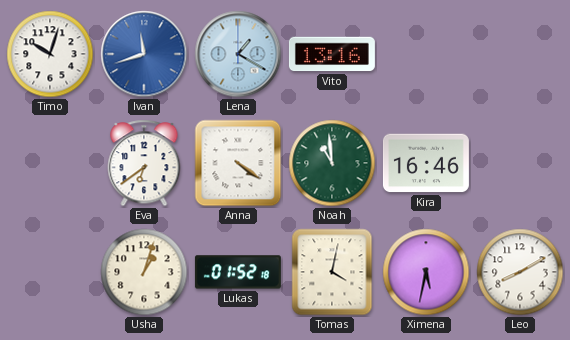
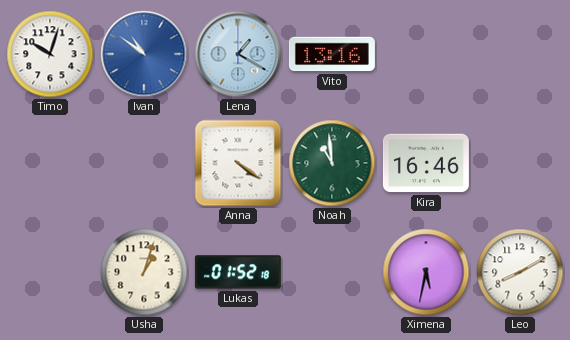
Ivan: 11:42 -> 10:51
Eva: 6:39 -> none
Tomas: 4:02 -> none
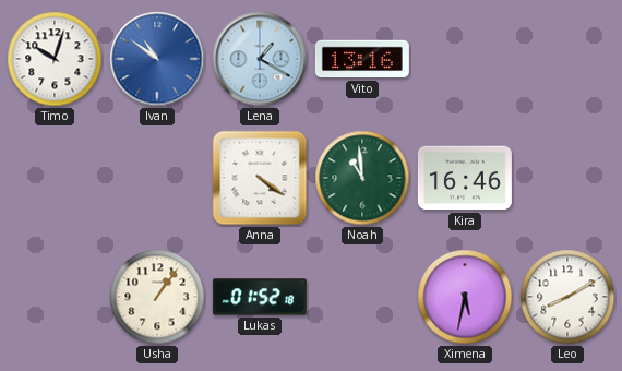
Usha: 1:03 -> 1:06
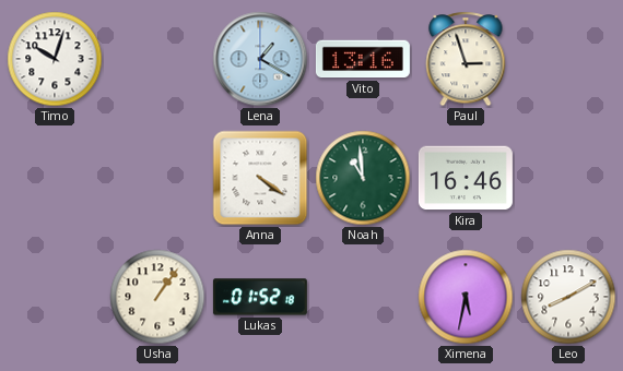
Ivan: 10:51 -> none
Paul: none -> 2:57
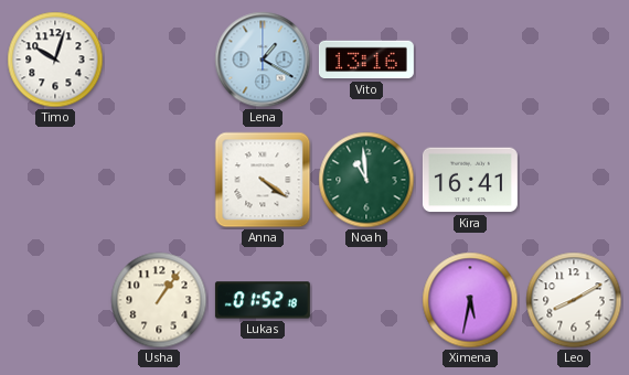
Paul: 2:57 -> none
Kira: 16:46 -> 16:41
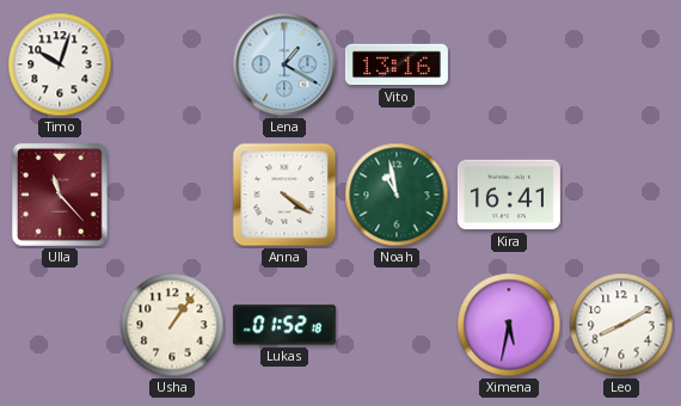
Ulla: none -> 11:23
Noah: 10:59 -> 10:58
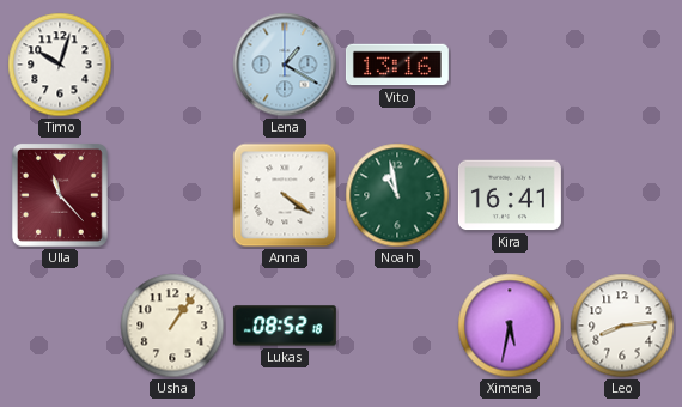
Lukas: 01:52 -> 08:52
Leo: 8:10 -> 8:14
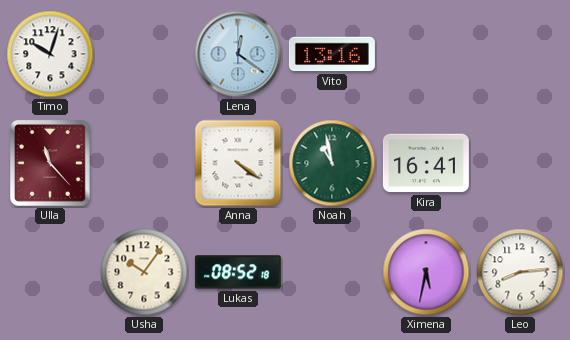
Lena: 1:20 -> 12:21
Usha: 1:06 -> 10:06
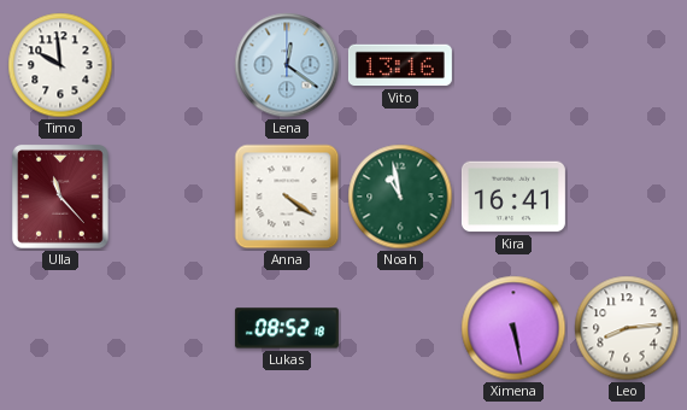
Timo: 10:03 -> 9:59
Usha: 10:06 -> none
Ximena: 5:32 -> 5:28
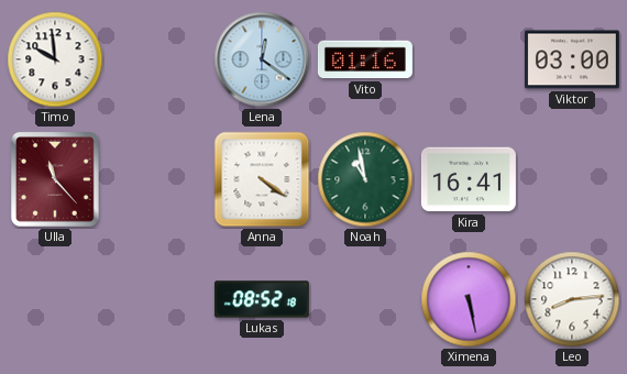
Vito: 13:16 -> 01:16
Viktor: none -> 03:00
